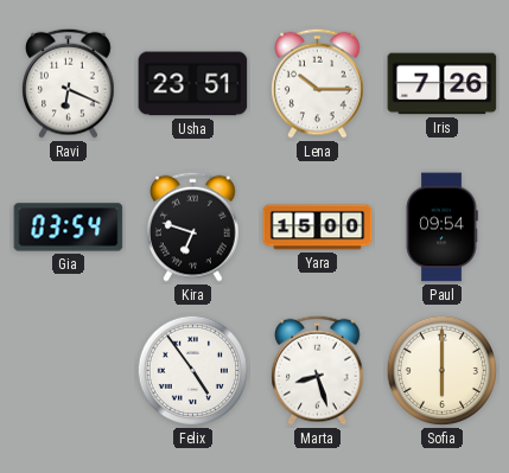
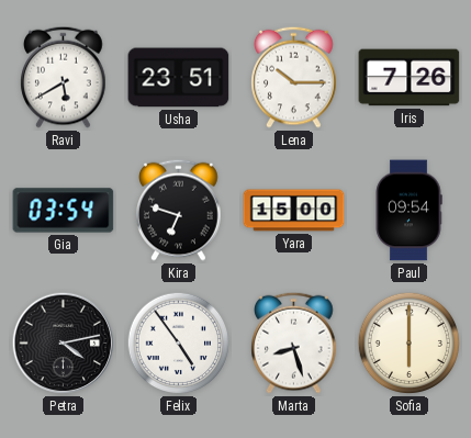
Ravi: 6:19 -> 5:40
Petra: none -> 4:13
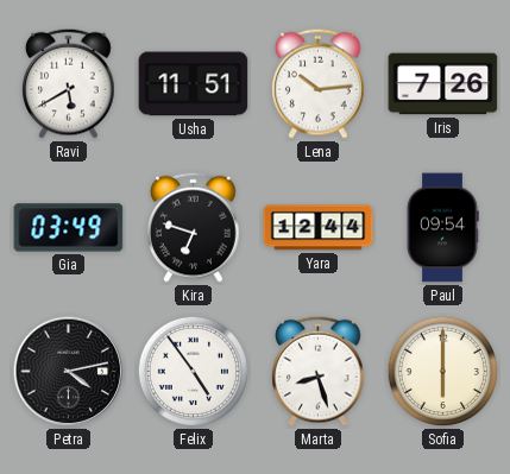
Usha: 23:51 -> 11:51
Lena: 10:15 -> 10:14
Gia: 03:54 -> 03:49
Yara: 15:00 -> 12:44
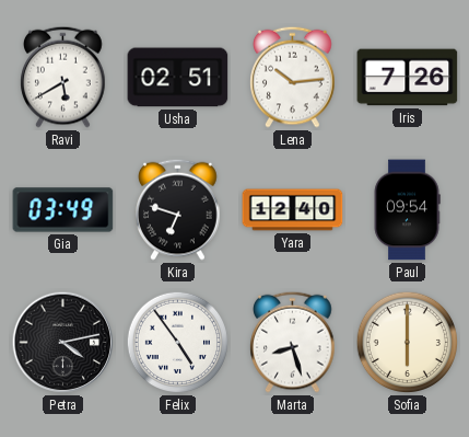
Usha: 11:51 -> 02:51
Yara: 12:44 -> 12:40
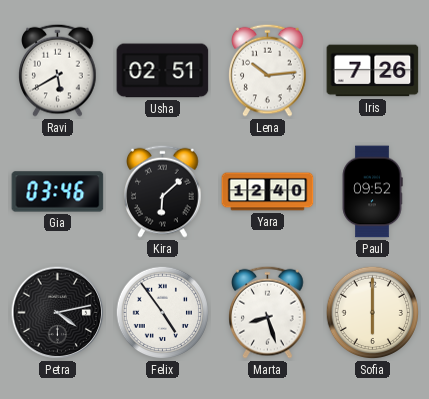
Gia: 03:49 -> 03:46
Kira: 6:48 -> 6:08
Paul: 09:54 -> 09:52
